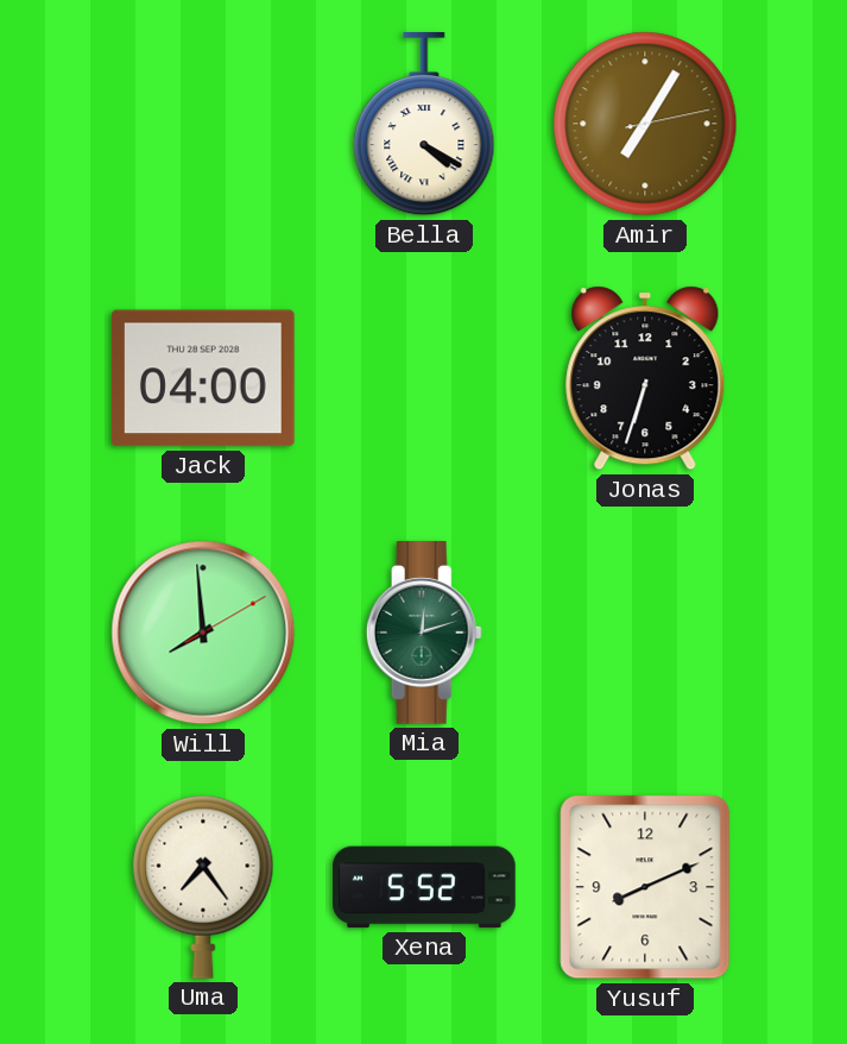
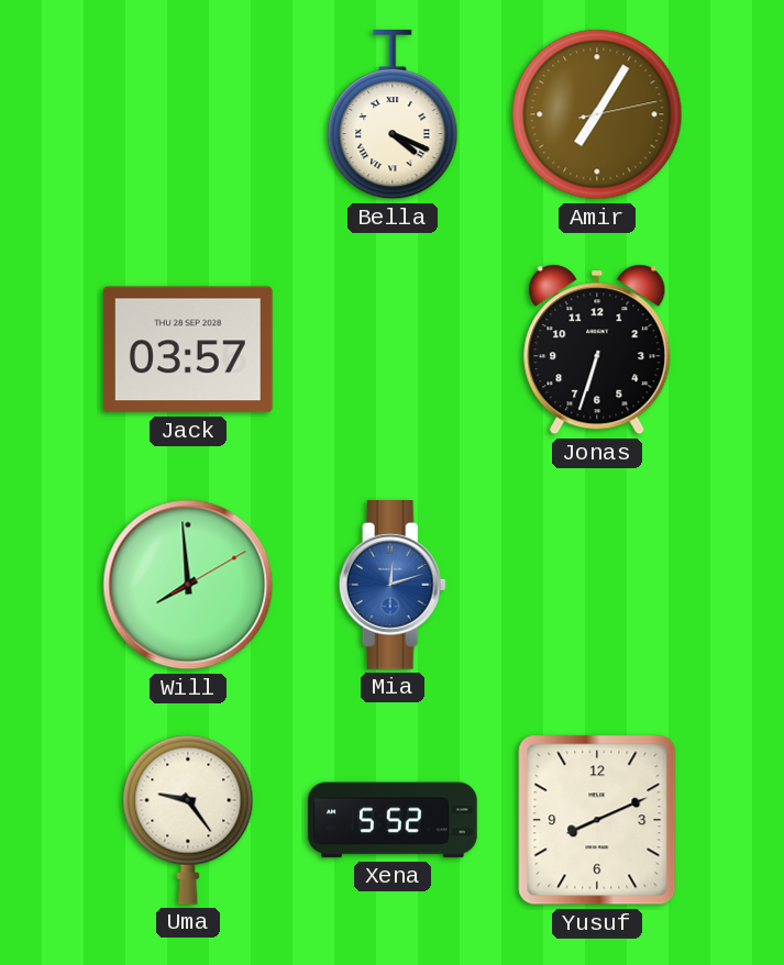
Bella: 4:20 -> 4:19
Jack: 04:00 -> 03:57
Mia dial: green -> blue
Uma: 7:24 -> 9:24
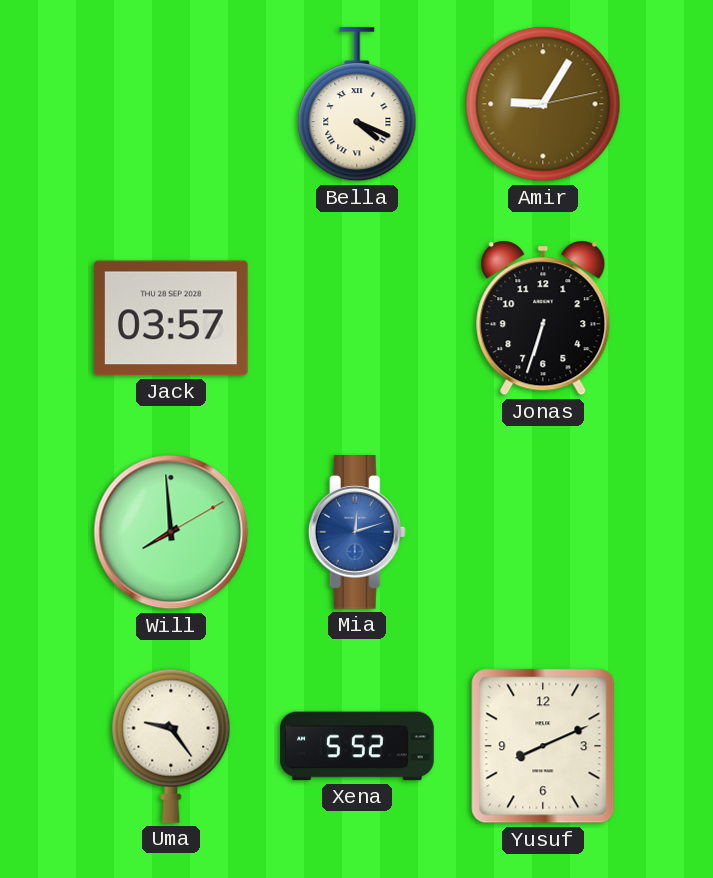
Amir: 7:05 -> 9:05
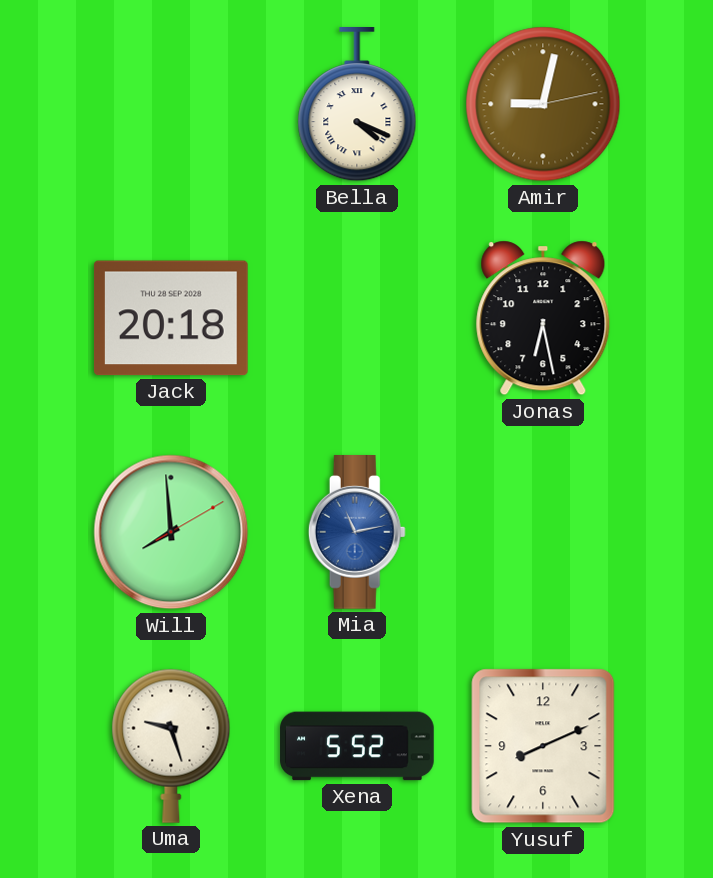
Amir: 9:05 -> 9:02
Jack: 03:57 -> 20:18
Jonas: 6:33 -> 6:28
Mia: 12:12 -> 11:13
Uma: 9:24 -> 9:27
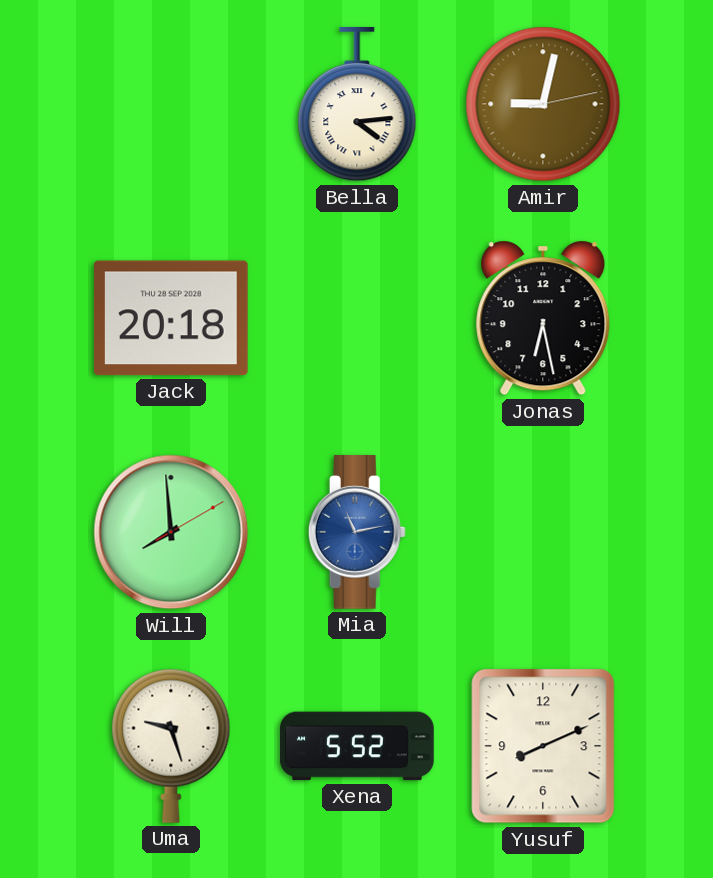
Bella: 4:19 -> 4:14
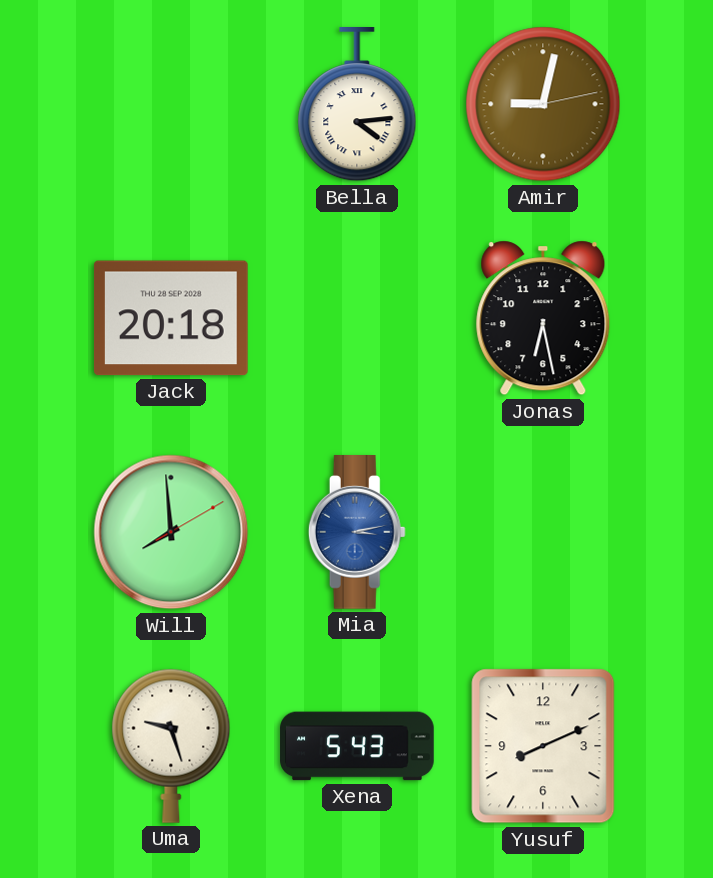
Mia: 11:13 -> 3:13
Xena: 5:52 -> 5:43
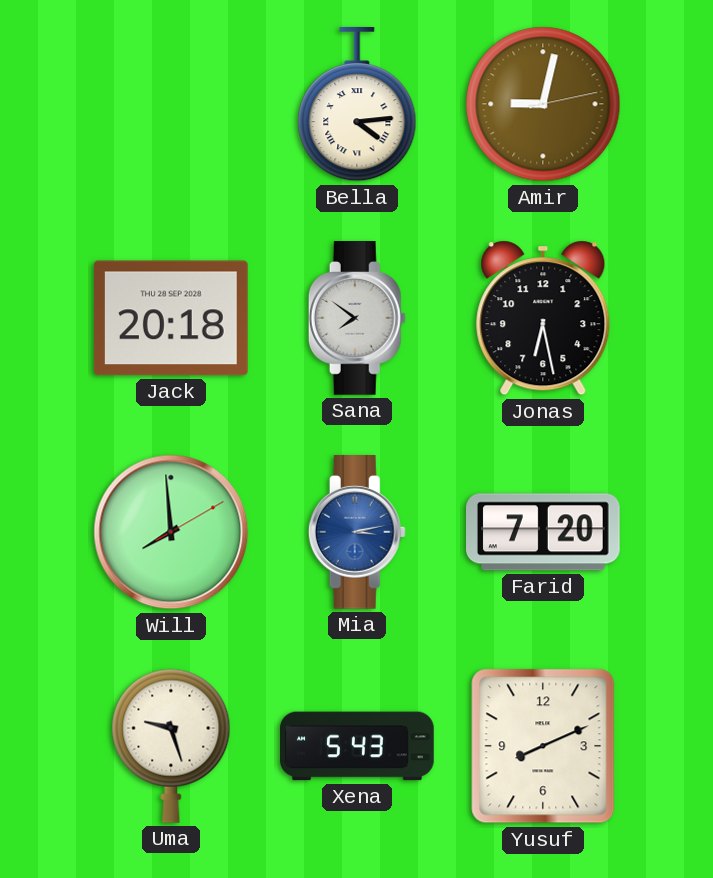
Sana: none -> 7:51
Farid: none -> 7:20
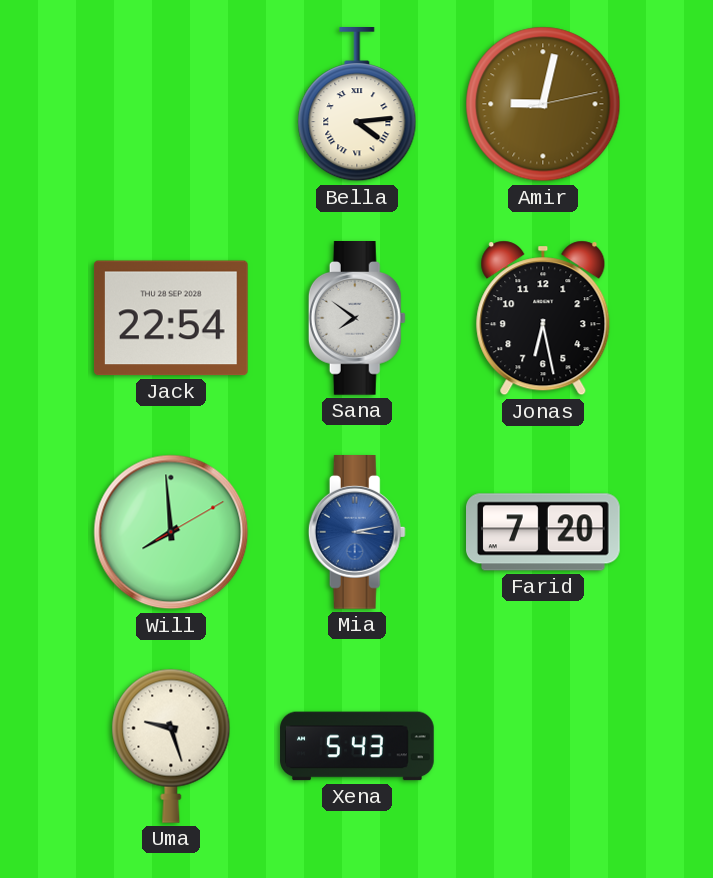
Jack: 20:18 -> 22:54
Yusuf: 8:11 -> none
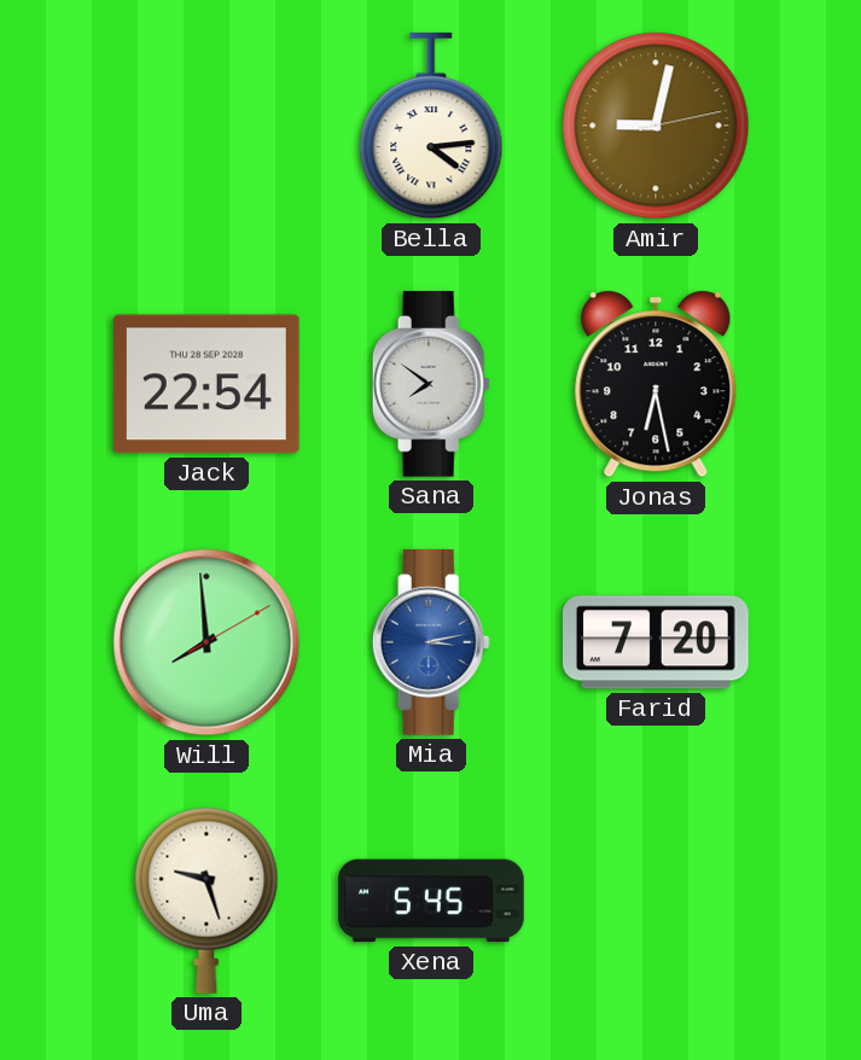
Xena: 5:43 -> 5:45
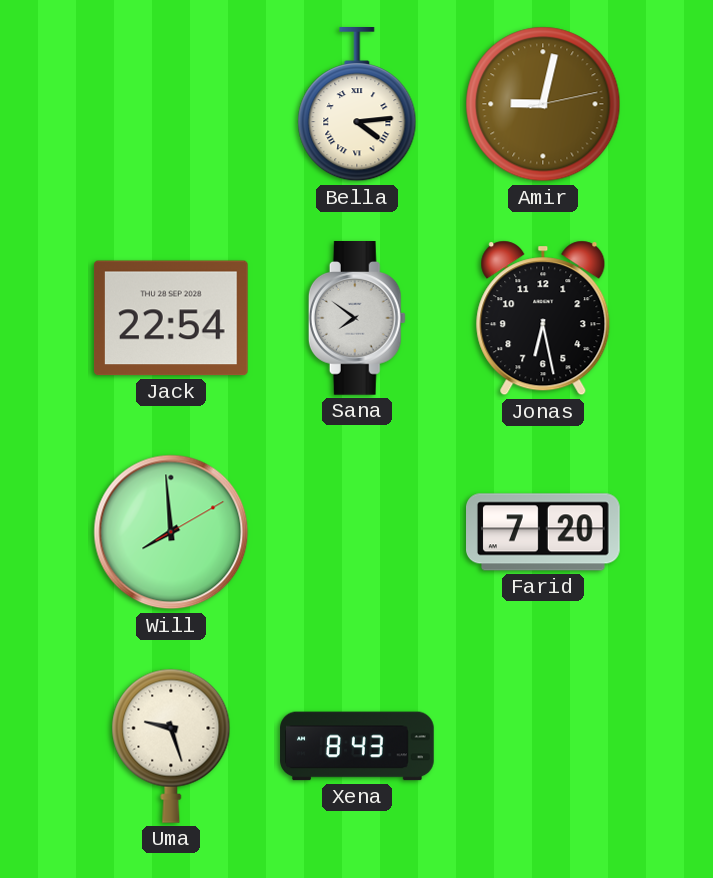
Mia: 3:13 -> none
Xena: 5:45 -> 8:43
